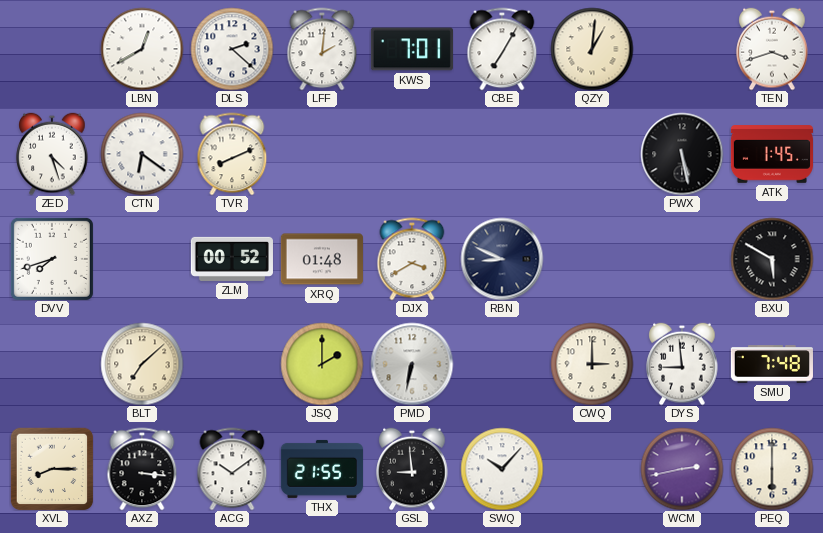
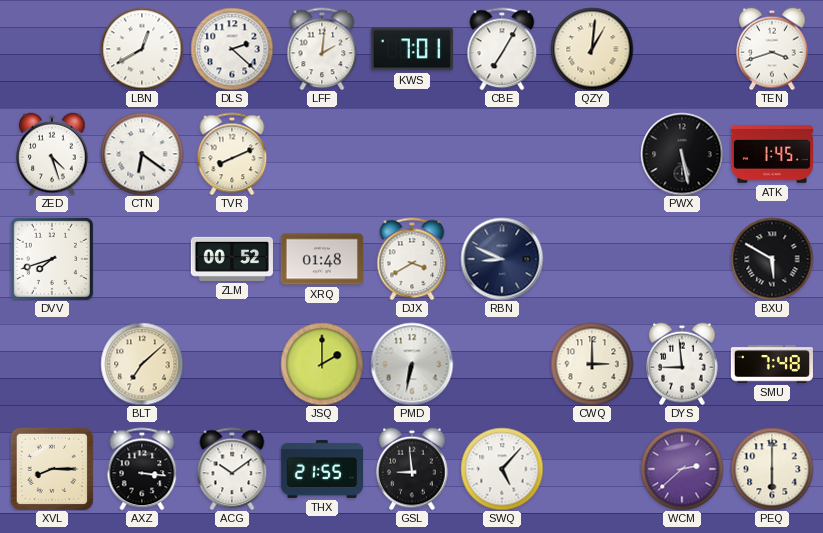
SWQ: 10:07 -> 5:07
WCM: 2:43 -> 2:38
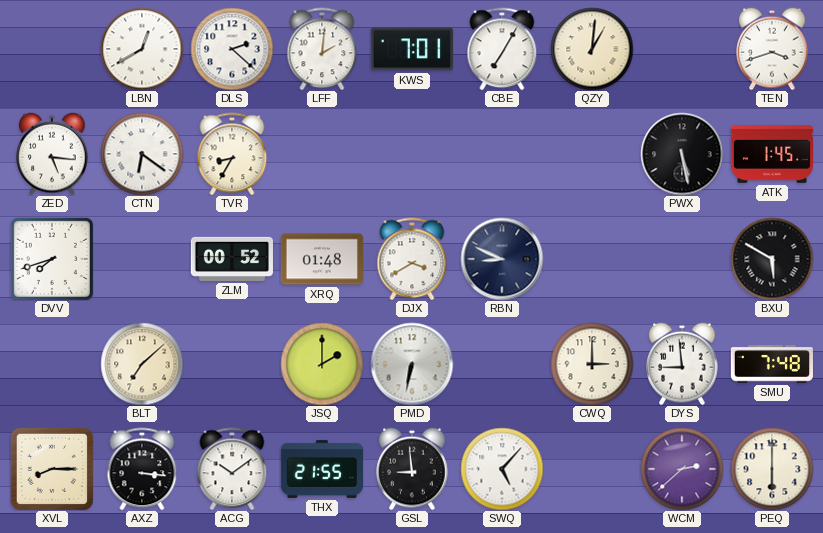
ZED: 4:27 -> 5:16
TVR: 8:11 -> 8:35
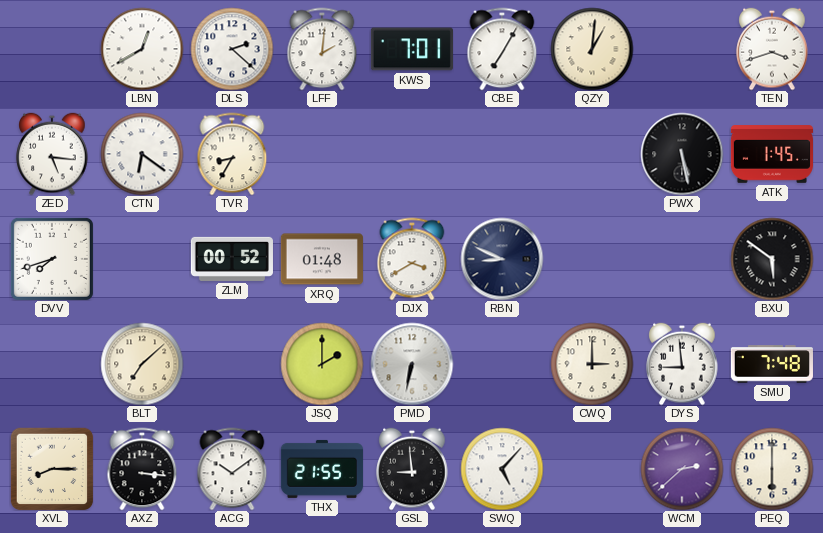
BXU: 5:50 -> 5:51
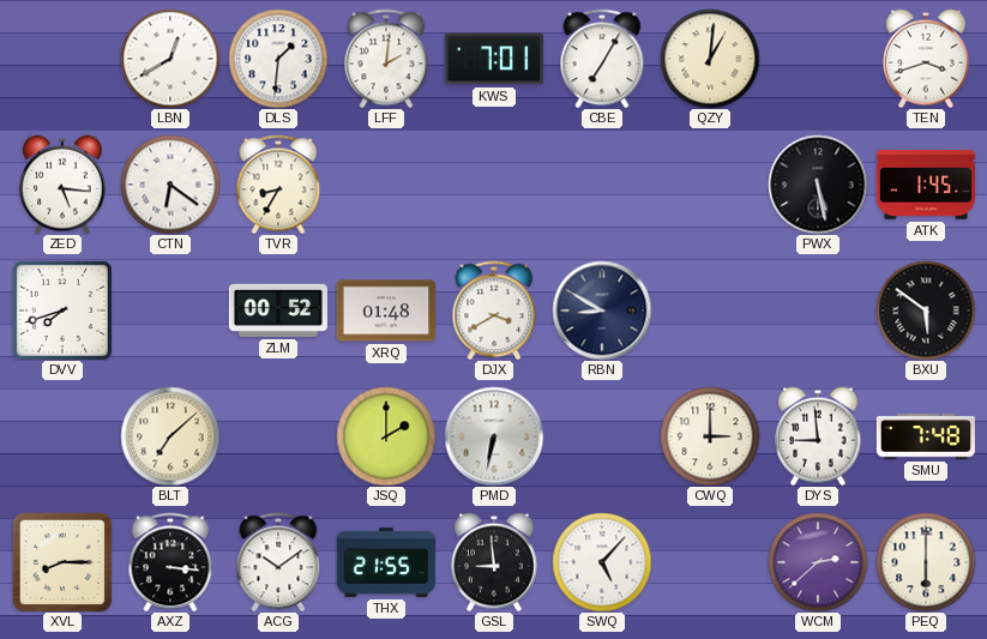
DLS: 2:22 -> 1:31
RBN: 8:49 -> 8:50
